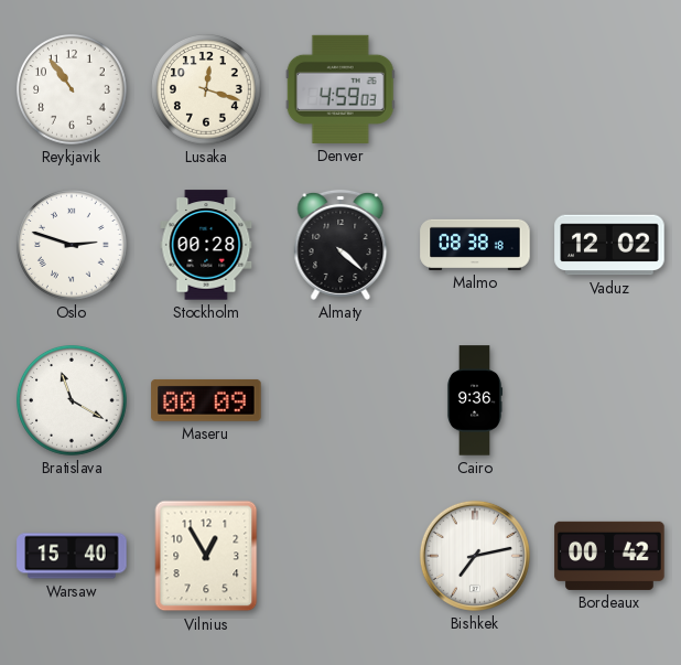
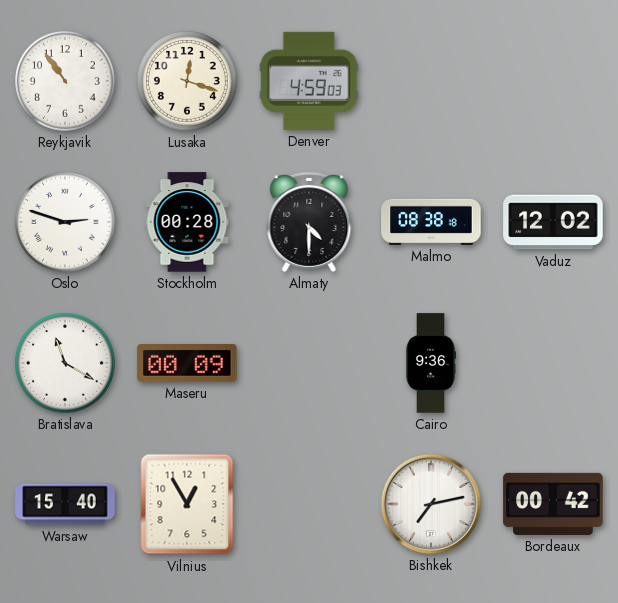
Almaty: 4:22 -> 4:30
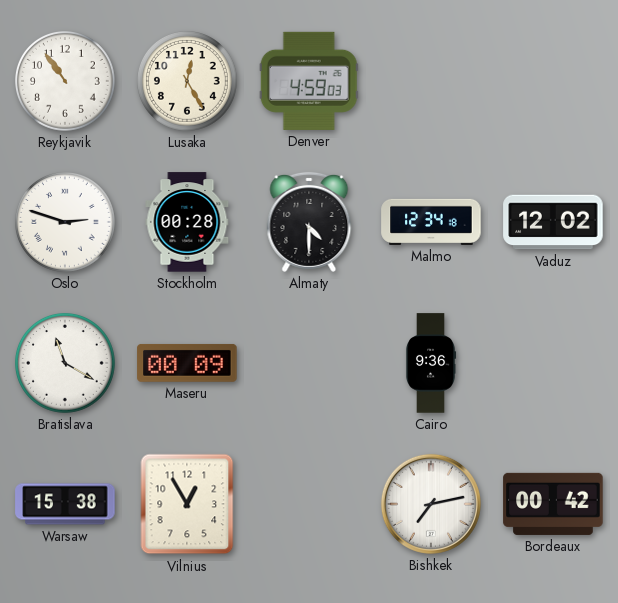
Lusaka: 12:18 -> 12:25
Malmo: 08:38 -> 12:34
Warsaw: 15:40 -> 15:38
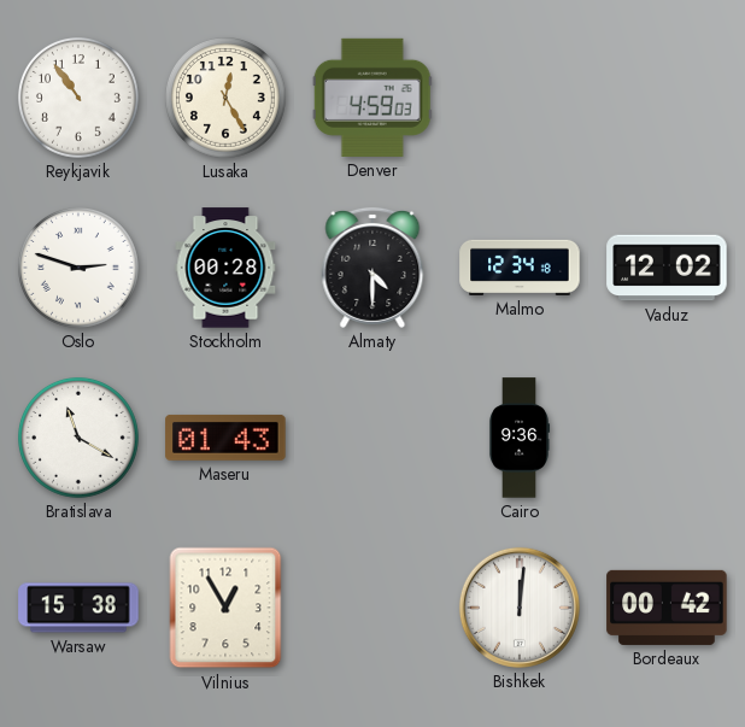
Maseru: 00:09 -> 01:43
Bishkek: 7:13 -> 12:01
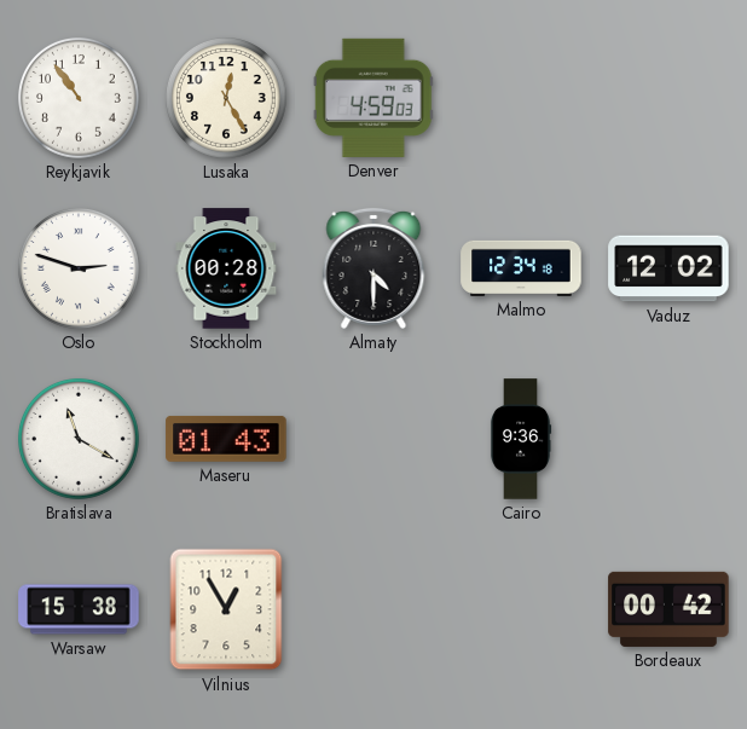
Bishkek: 12:01 -> none
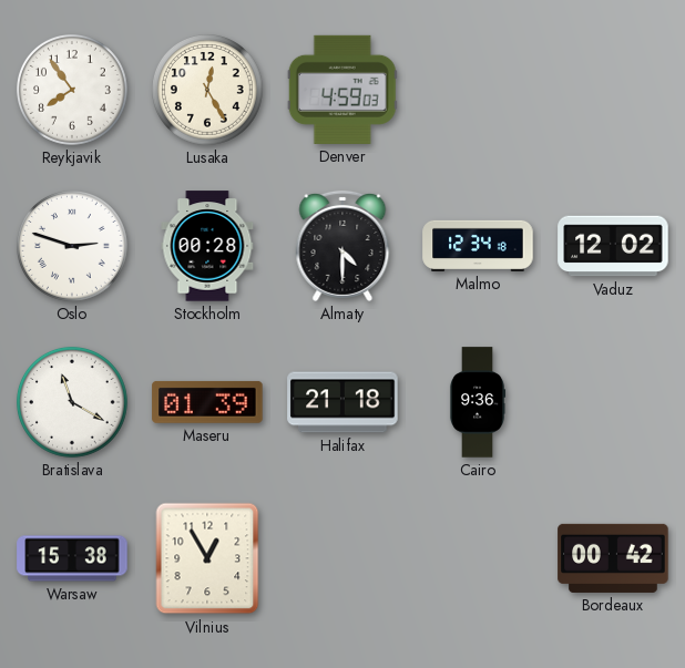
Reykjavik: 10:54 -> 7:54
Maseru: 01:43 -> 01:39
Halifax: none -> 21:18
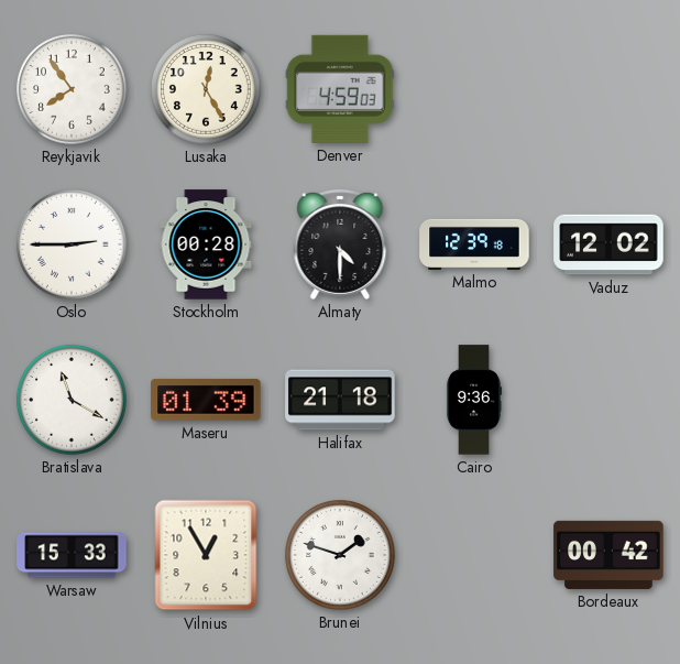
Oslo: 2:48 -> 2:45
Malmo: 12:34 -> 12:39
Warsaw: 15:38 -> 15:33
Brunei: none -> 1:48
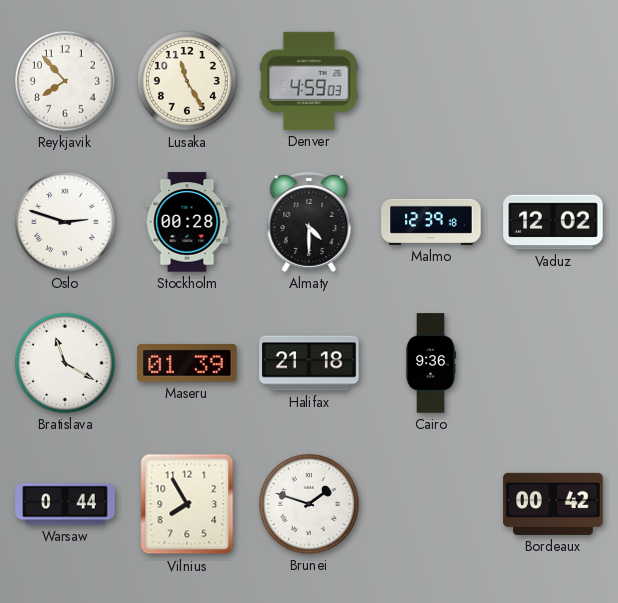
Reykjavik: 7:54 -> 7:53
Lusaka: 12:25 -> 11:25
Oslo: 2:45 -> 2:48
Warsaw: 15:33 -> 0:44
Vilnius: 12:55 -> 7:55
